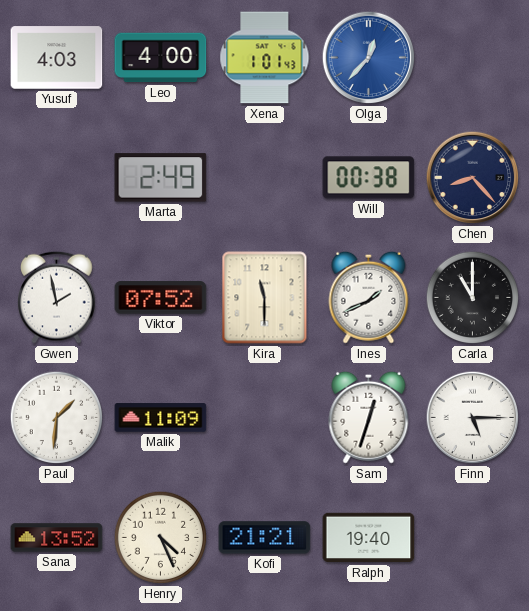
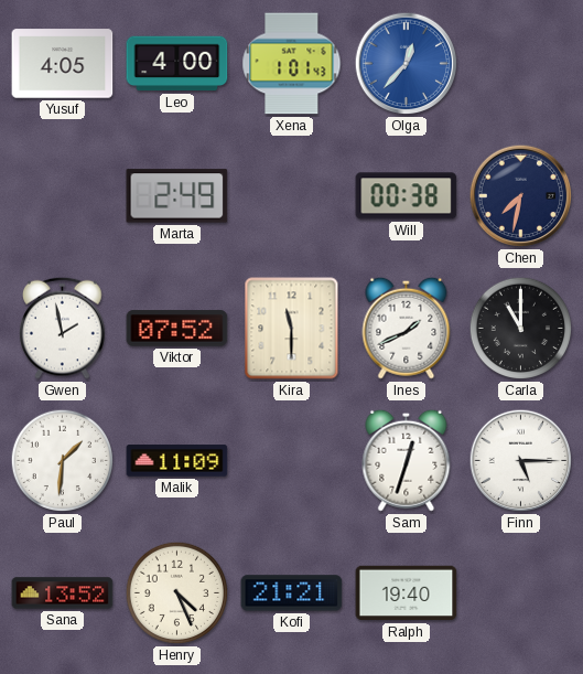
Yusuf: 4:03 -> 4:05
Chen: 8:23 -> 7:32
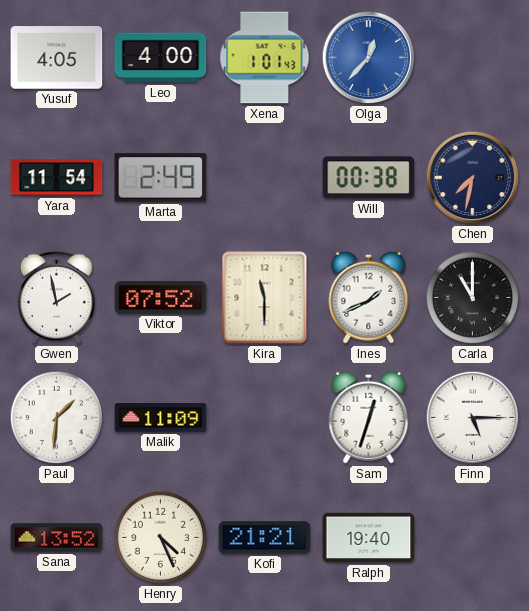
Yara: none -> 11:54
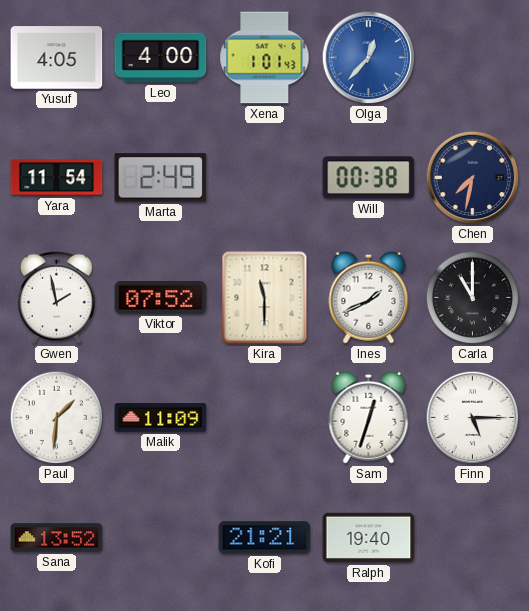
Henry: 4:26 -> none
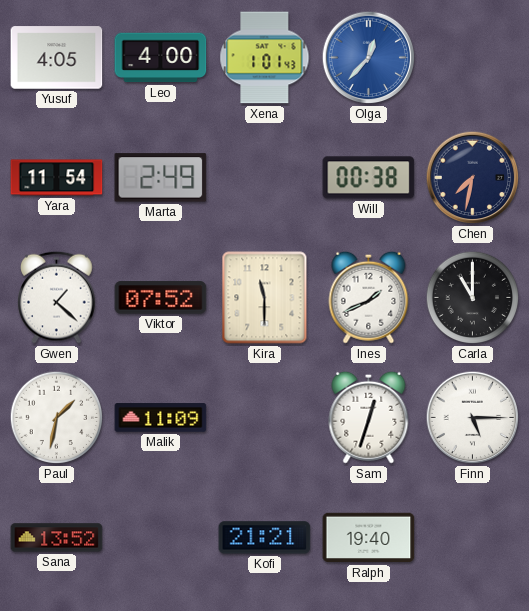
Gwen: 1:58 -> 1:22
Paul: 1:31 -> 1:32
